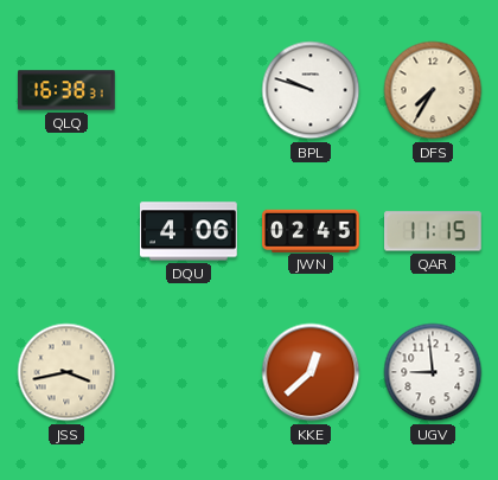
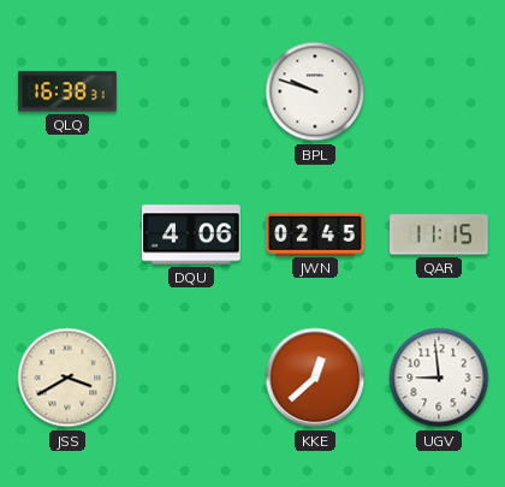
DFS: 7:35 -> none
JSS: 3:43 -> 3:40
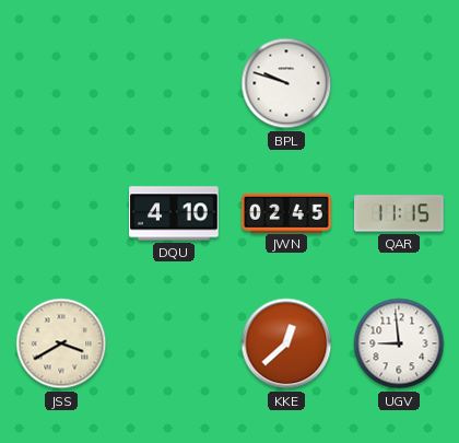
QLQ: 16:38 -> none
DQU: 4:06 -> 4:10
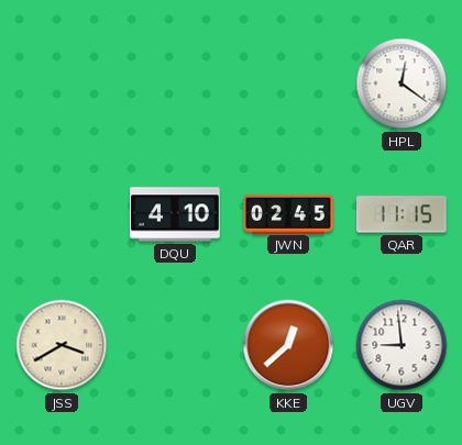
BPL: 9:48 -> none
HPL: none -> 12:21
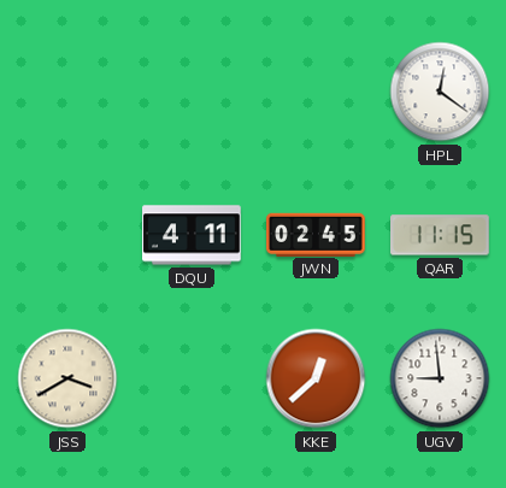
DQU: 4:10 -> 4:11
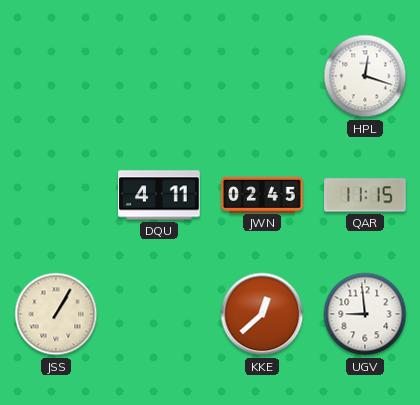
HPL: 12:21 -> 12:18
JSS: 3:40 -> 1:05
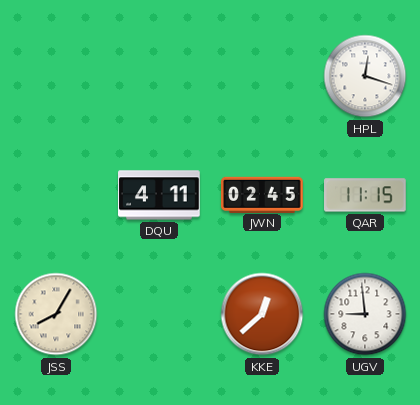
JSS: 1:05 -> 8:05
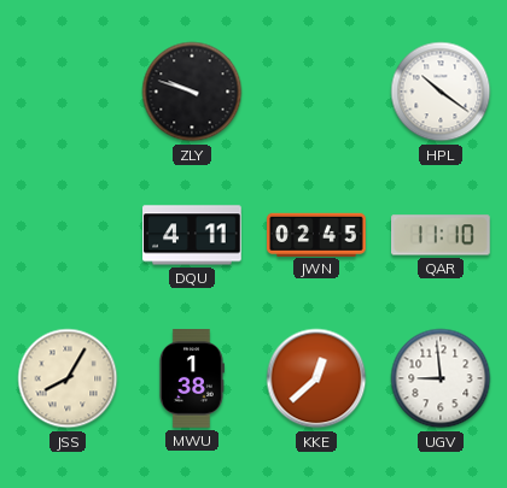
ZLY: none -> 9:48
HPL: 12:18 -> 10:21
QAR: 11:15 -> 11:10
MWU: none -> 1:38
